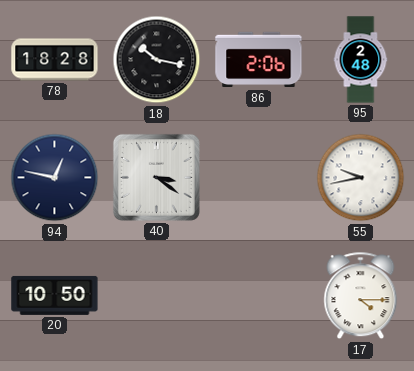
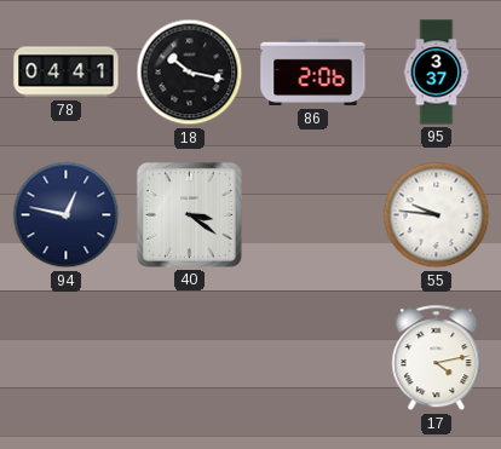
78: 18:28 -> 04:41
95: 2:48 -> 3:37
55: 9:43 -> 9:46
20: 10:50 -> none
17: 4:15 -> 4:13
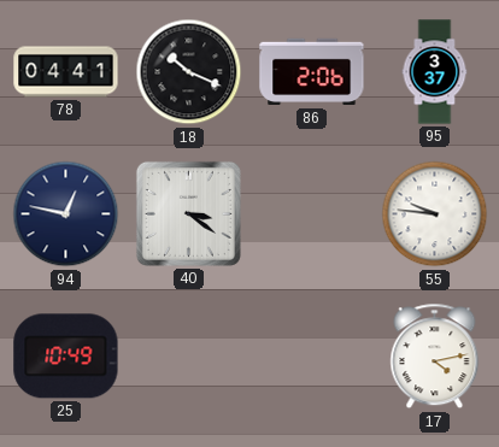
18: 10:17 -> 10:19
25: none -> 10:49
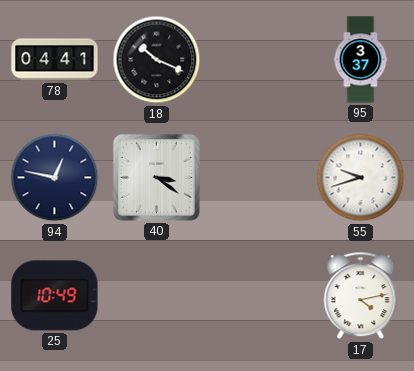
86: 2:06 -> none
55: 9:46 -> 9:42
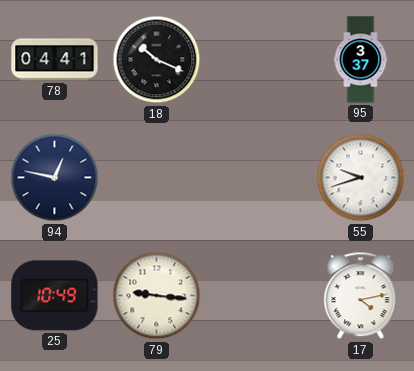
40: 3:21 -> none
79: none -> 9:16
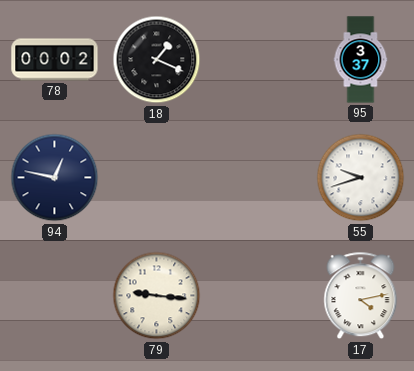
78: 04:41 -> 00:02
18: 10:19 -> 1:19
25: 10:49 -> none
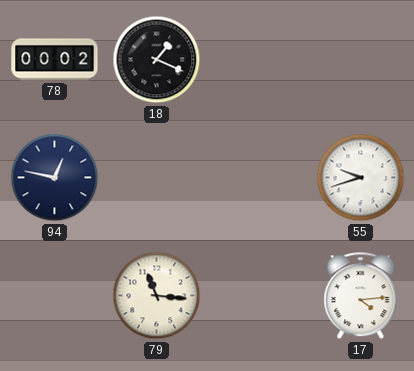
95: 3:37 -> none
79: 9:16 -> 11:16
17: 4:13 -> 4:14
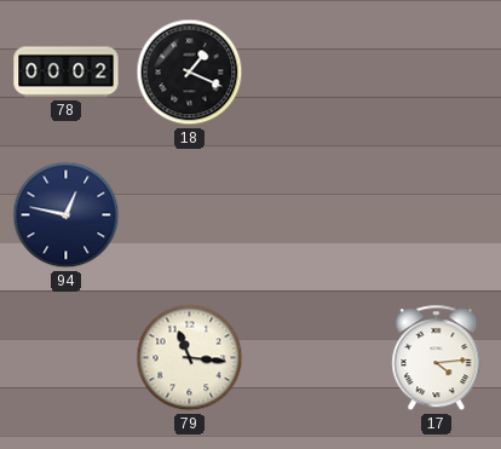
55: 9:42 -> none
